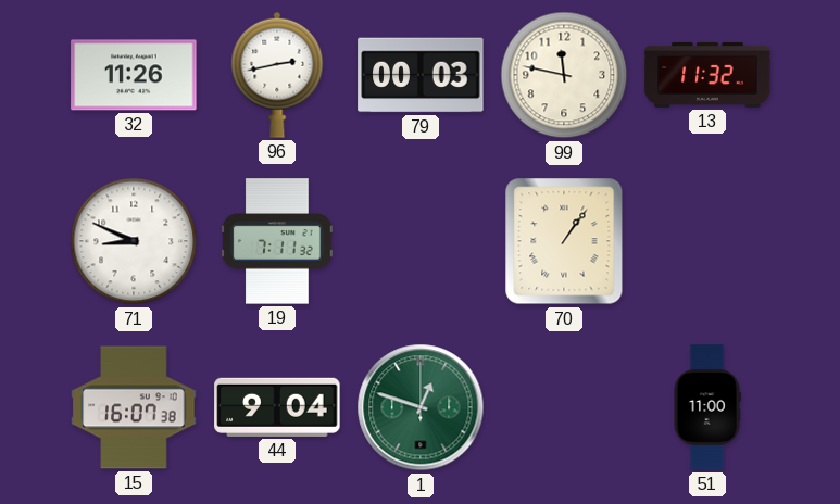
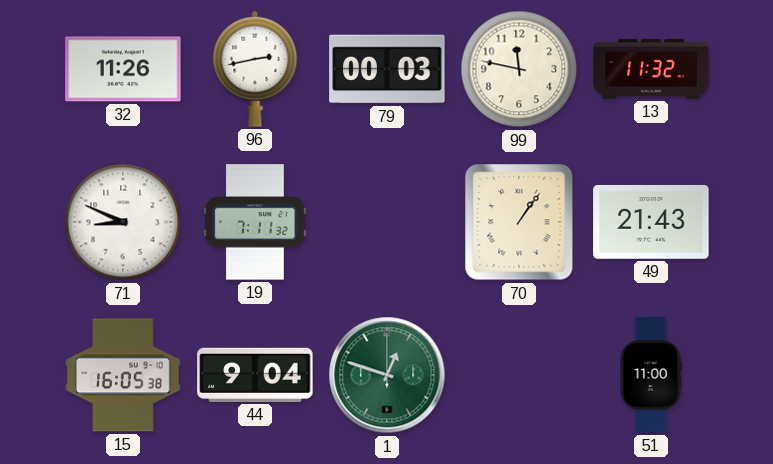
49: none -> 21:43
15: 16:07 -> 16:05
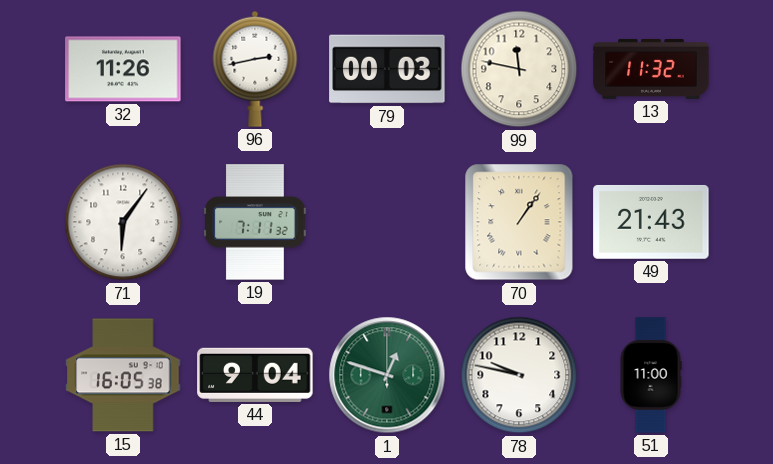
71: 8:49 -> 6:06
78: none -> 9:47
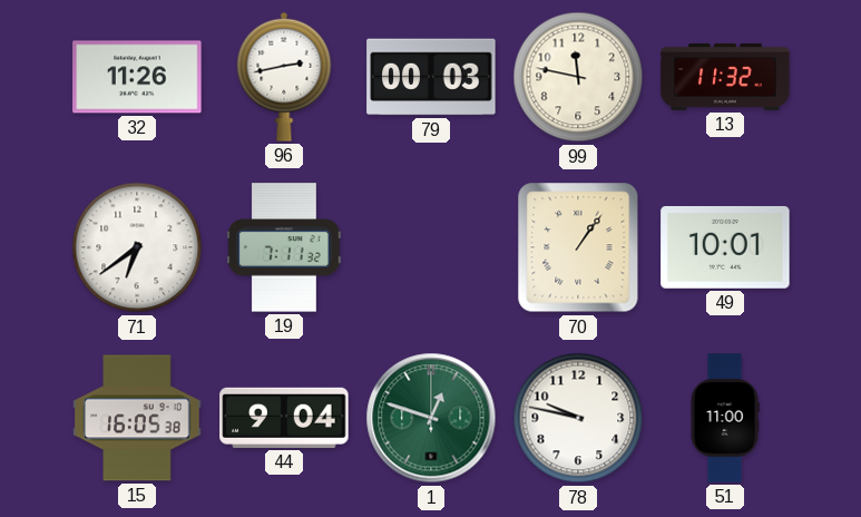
71: 6:06 -> 6:39
49: 21:43 -> 10:01
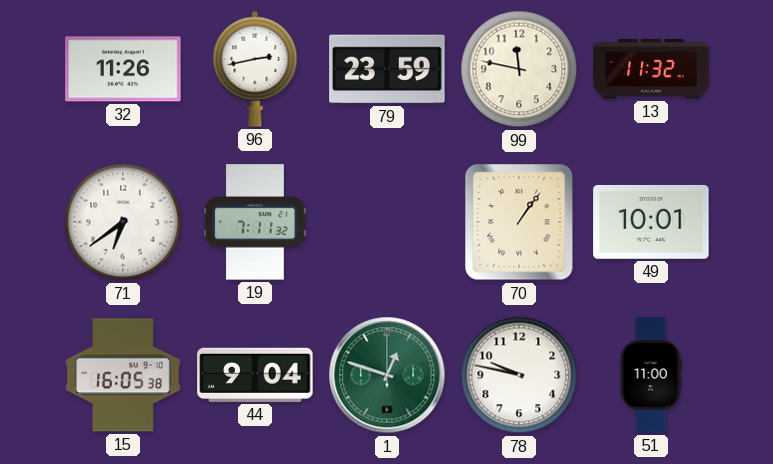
79: 00:03 -> 23:59
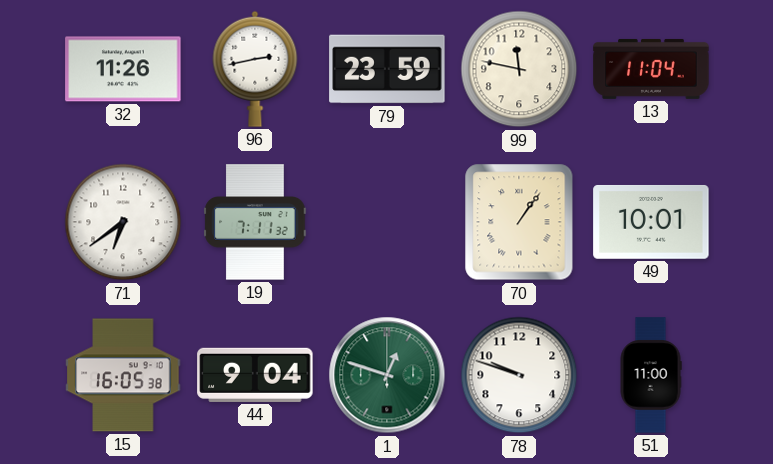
13: 11:32 -> 11:04
78: 9:47 -> 9:48
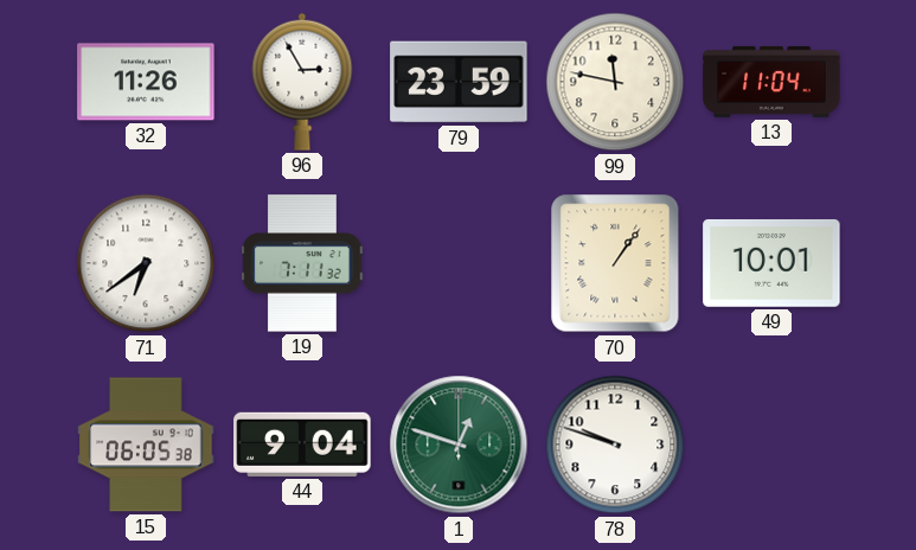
96: 2:43 -> 2:55
15: 16:05 -> 06:05
51: 11:00 -> none
